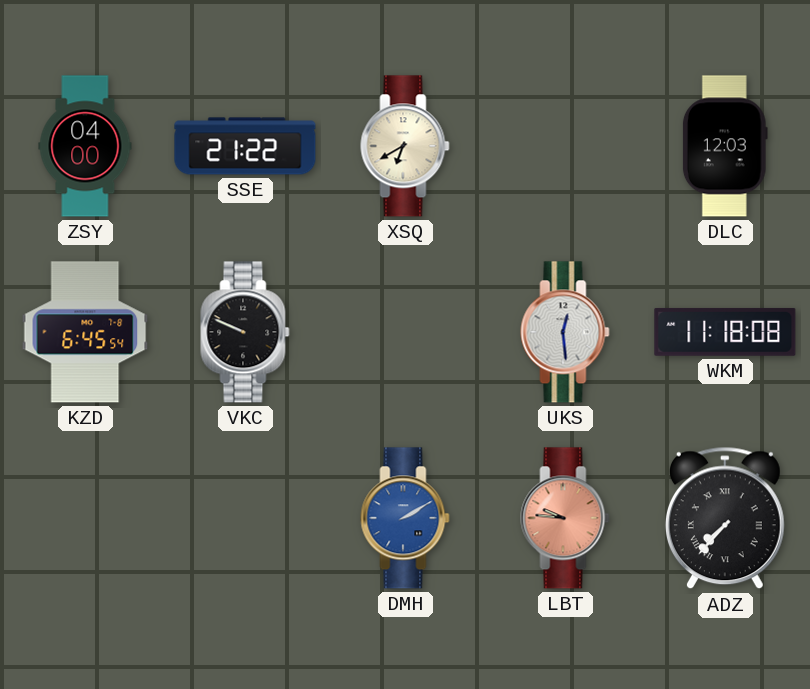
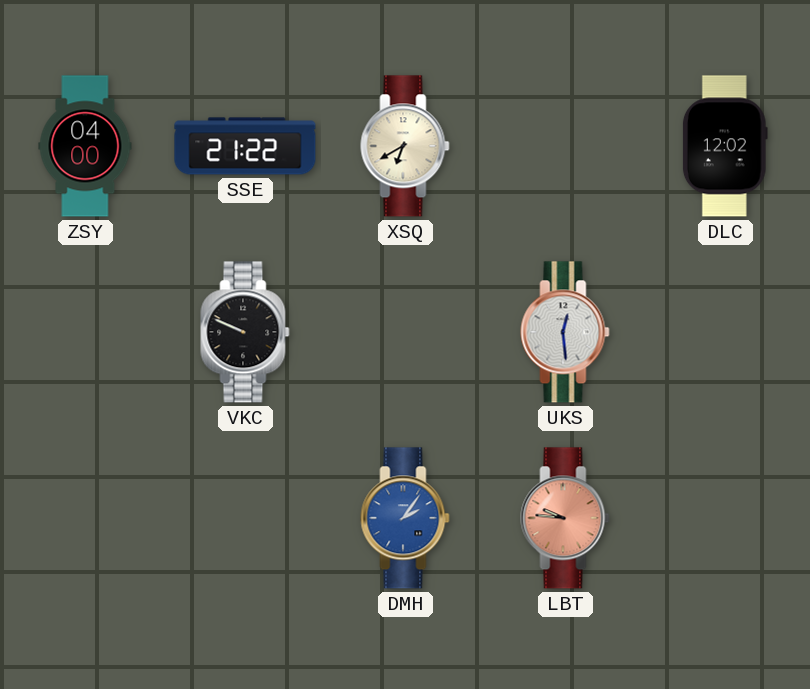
DLC: 12:03 -> 12:02
KZD: 6:45 -> none
WKM: 11:18 -> none
DMH: 2:10 -> 2:06
ADZ: 7:37 -> none
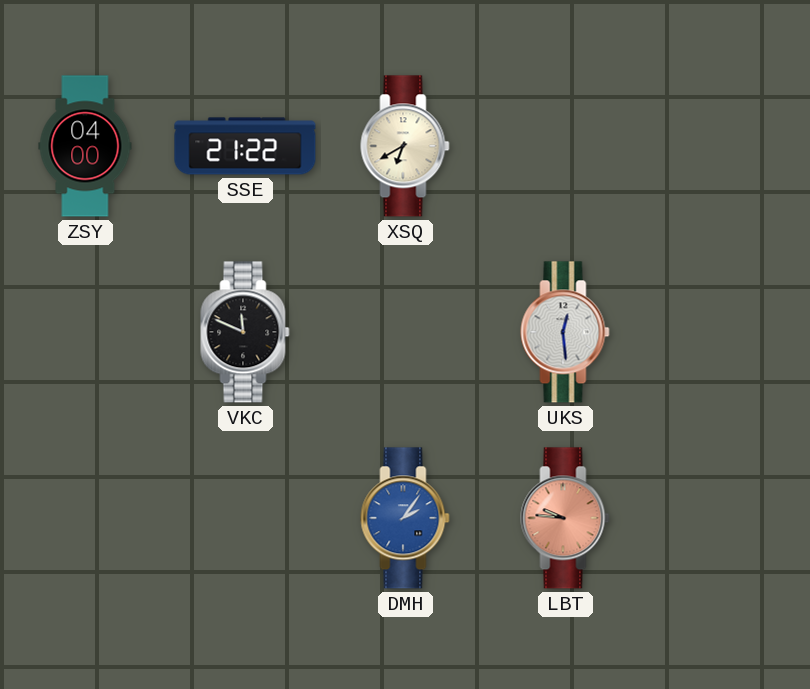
DLC: 12:02 -> none
VKC: 9:49 -> 11:49
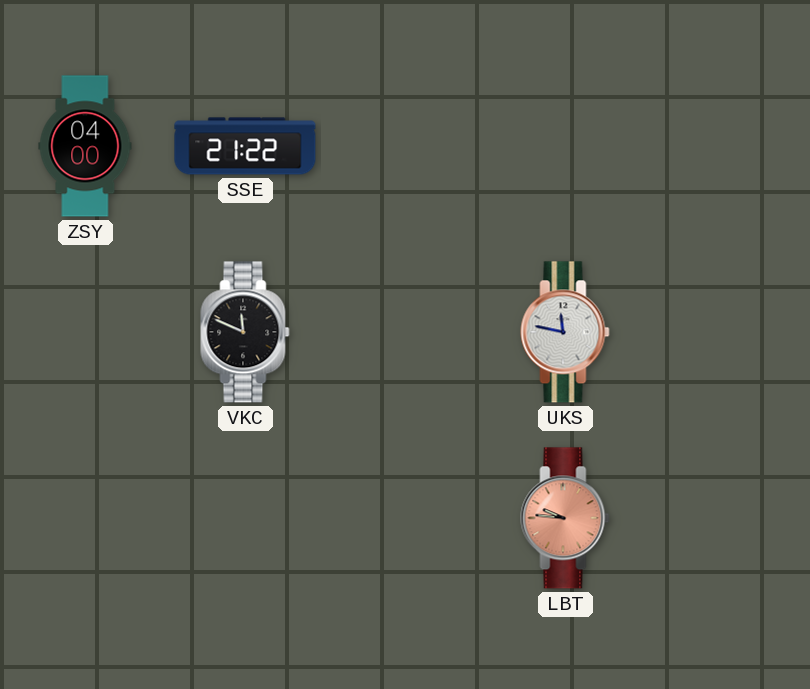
XSQ: 6:40 -> none
UKS: 12:29 -> 11:47
DMH: 2:06 -> none
